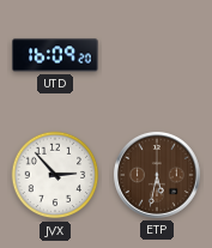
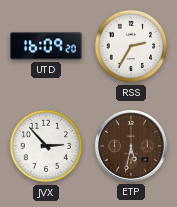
RSS: none -> 2:35
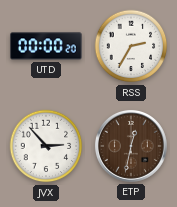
UTD: 16:09 -> 00:00
ETP: 5:32 -> 12:32
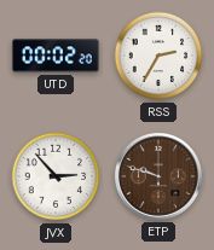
UTD: 00:00 -> 00:02
ETP: 12:32 -> 9:48
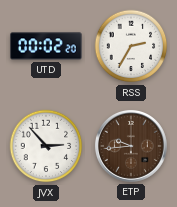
ETP: 9:48 -> 9:44
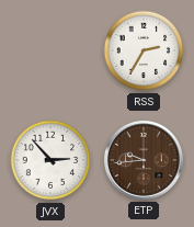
UTD: 00:02 -> none
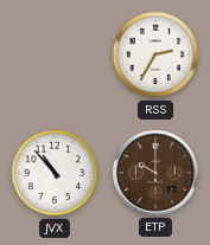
JVX: 2:53 -> 10:53
ETP: 9:44 -> 10:00
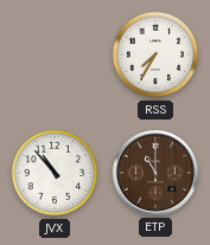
RSS: 2:35 -> 7:35
ETP: 10:00 -> 11:00
